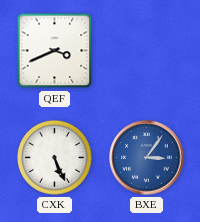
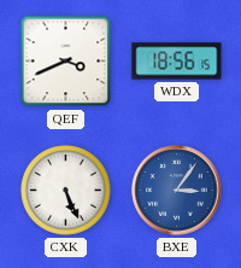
WDX: none -> 18:56
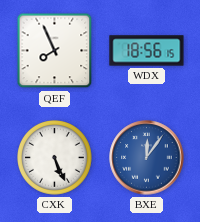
QEF: 3:41 -> 7:56
BXE: 3:06 -> 12:06
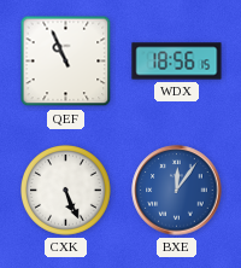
QEF: 7:56 -> 10:56
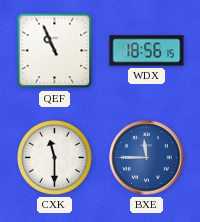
CXK: 5:26 -> 11:30
BXE: 12:06 -> 11:45
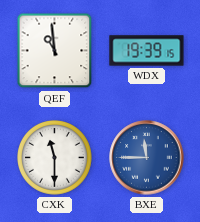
QEF: 10:56 -> 10:59
WDX: 18:56 -> 19:39
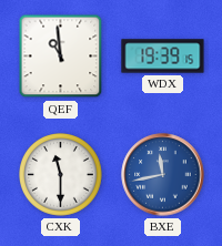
BXE: 11:45 -> 11:43
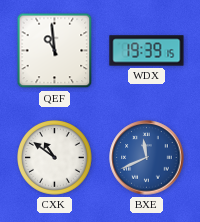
CXK: 11:30 -> 10:51
BXE: 11:43 -> 11:41
